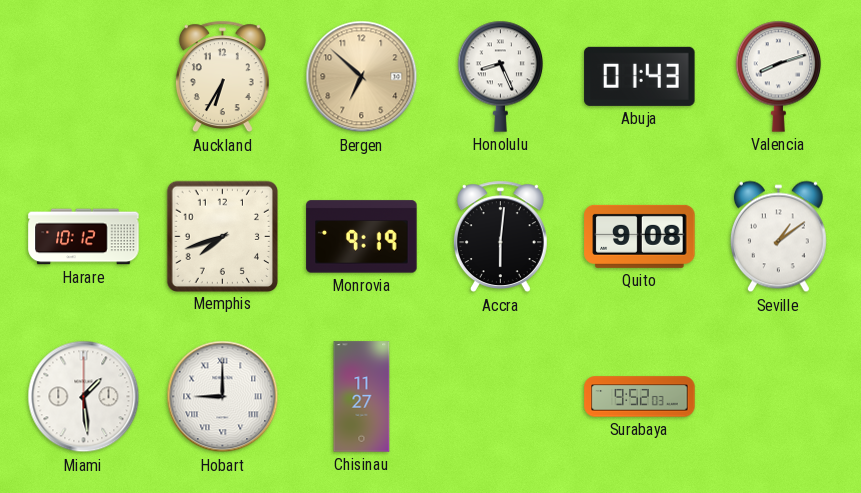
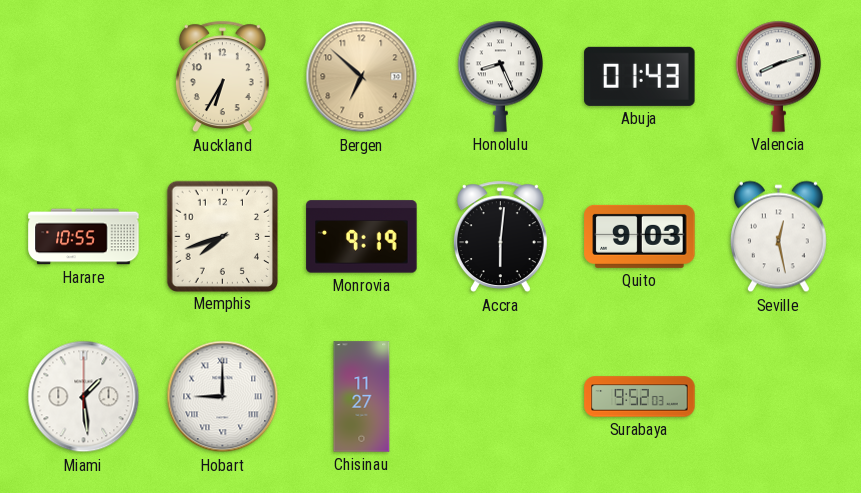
Harare: 10:12 -> 10:55
Quito: 9:08 -> 9:03
Seville: 1:09 -> 12:28
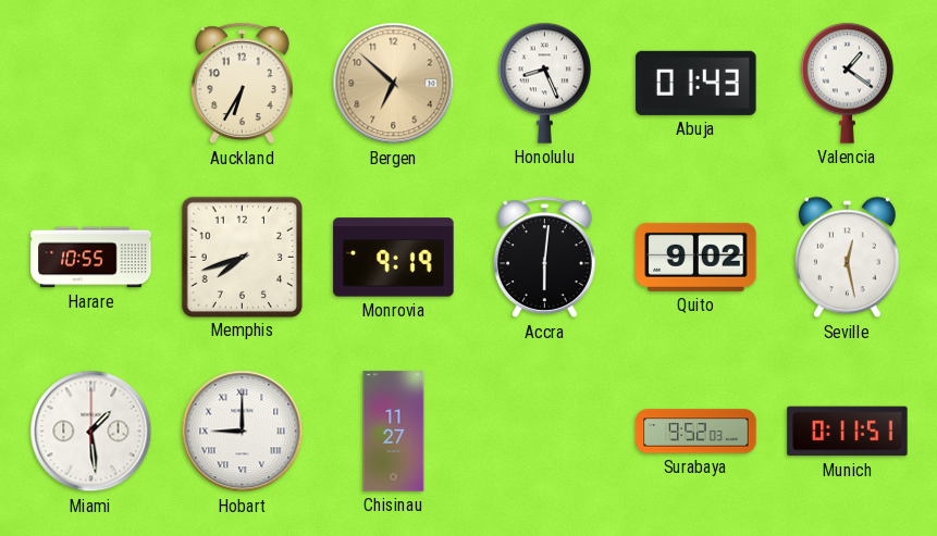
Valencia: 8:12 -> 1:21
Quito: 9:03 -> 9:02
Munich: none -> 0:11
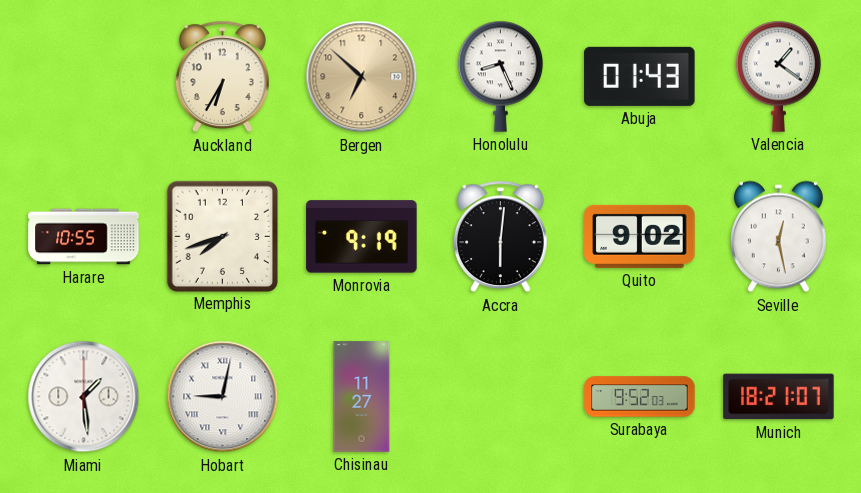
Hobart: 9:00 -> 9:02
Munich: 0:11 -> 18:21
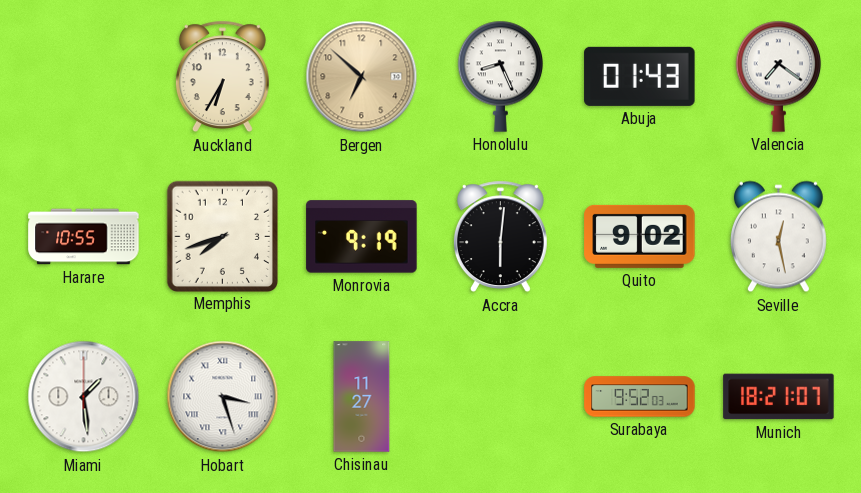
Valencia: 1:21 -> 7:21
Hobart: 9:02 -> 3:27
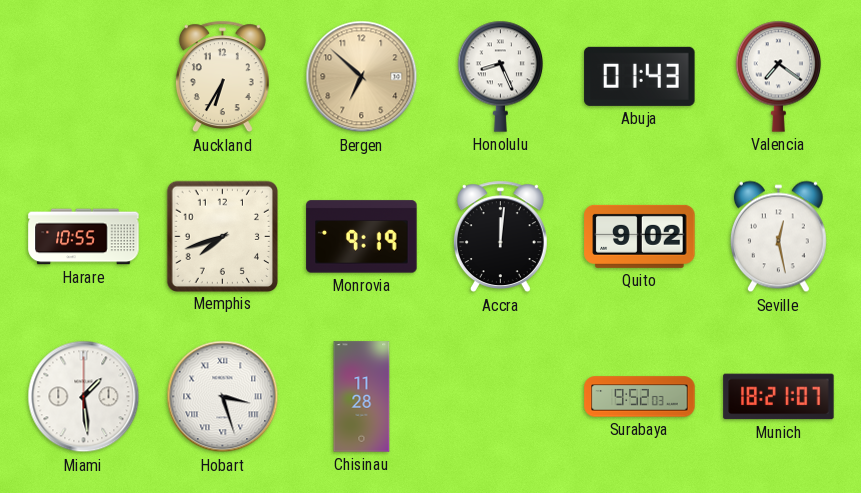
Accra: 6:01 -> 12:01
Chisinau: 11:27 -> 11:28
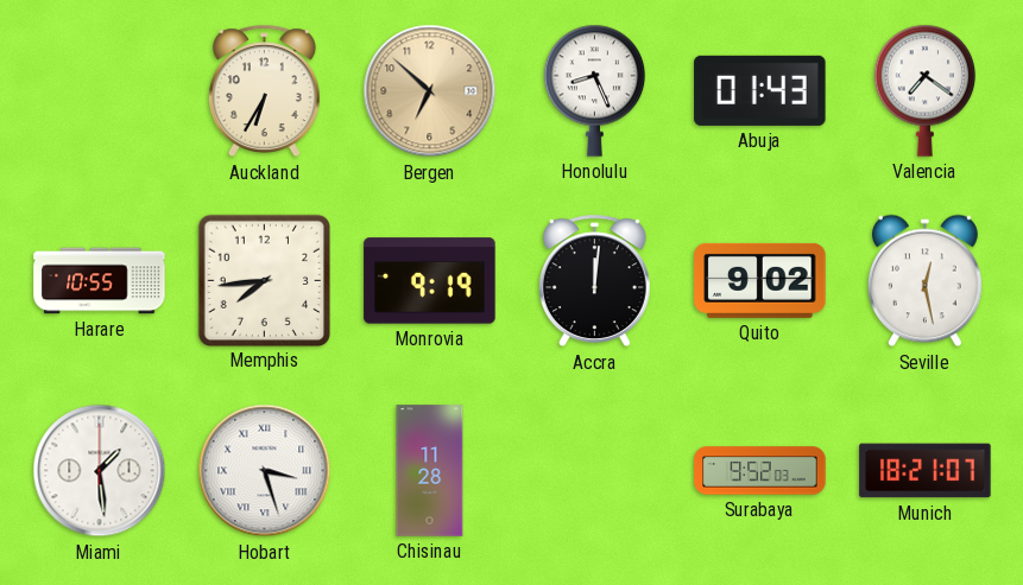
Memphis: 7:42 -> 7:44
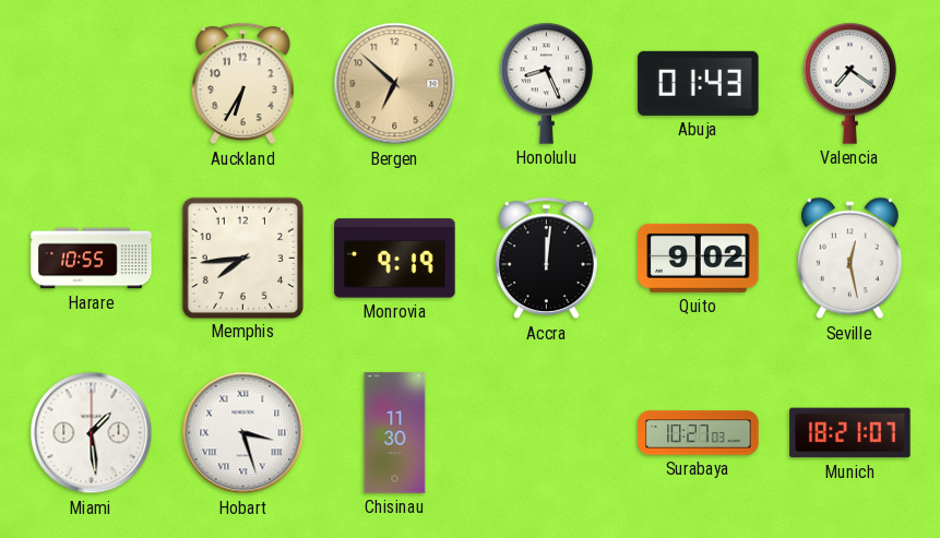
Chisinau: 11:28 -> 11:30
Surabaya: 9:52 -> 10:27
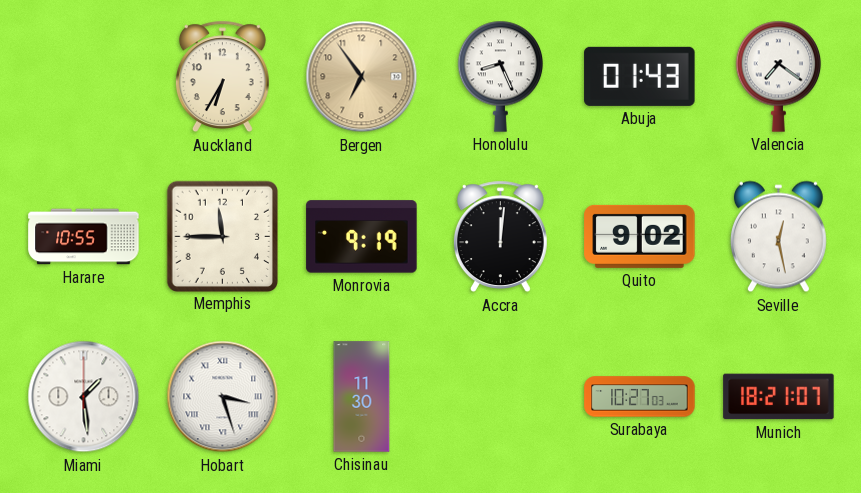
Bergen: 6:52 -> 6:54
Memphis: 7:44 -> 11:45
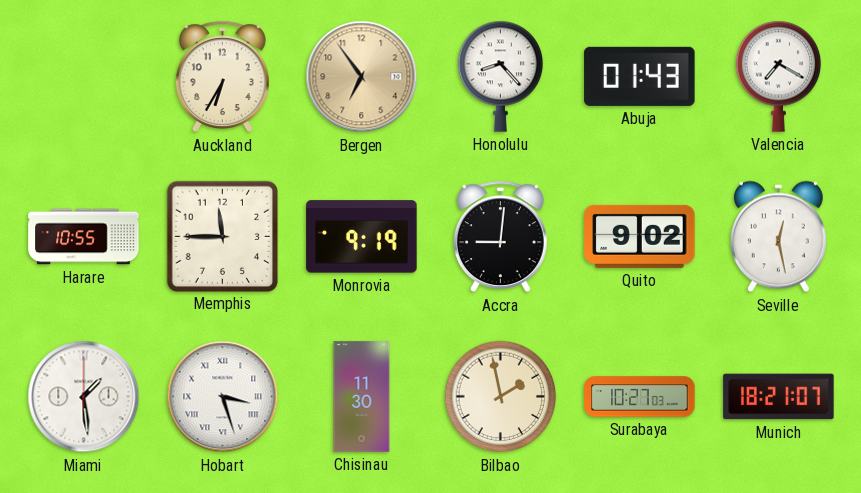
Honolulu: 8:26 -> 8:23
Valencia: 7:21 -> 7:20
Accra: 12:01 -> 9:01
Bilbao: none -> 1:58
